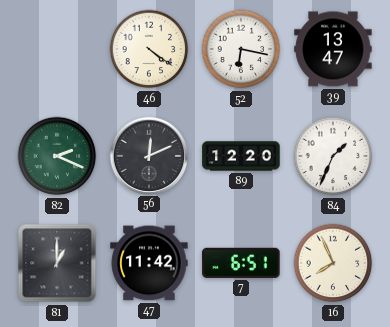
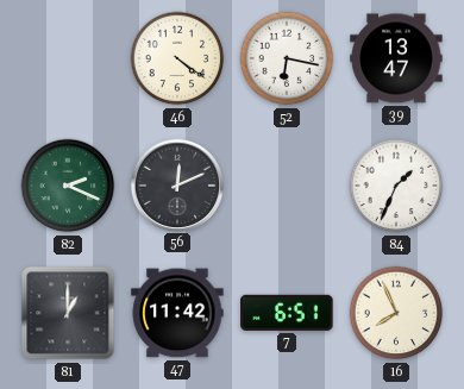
89: 12:20 -> none
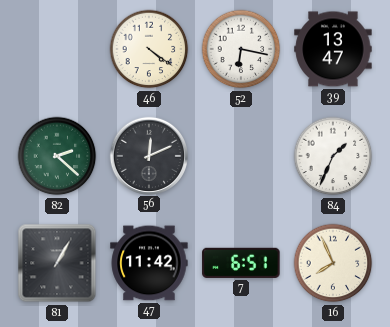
82: 2:19 -> 2:22
81: 1:00 -> 1:05
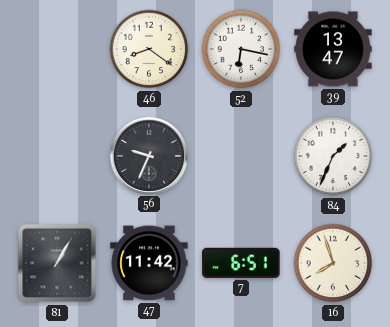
46: 4:21 -> 8:21
82: 2:22 -> none
56: 12:11 -> 9:34
16: 7:56 -> 7:57
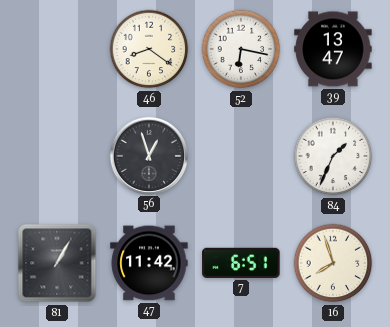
56: 9:34 -> 12:57
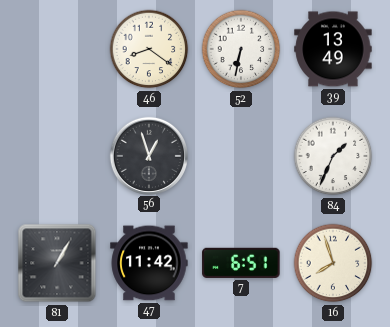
52: 6:17 -> 6:32
39: 13:47 -> 13:49
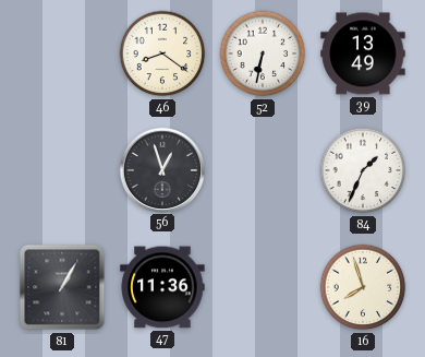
47: 11:42 -> 11:36
7: 6:51 -> none
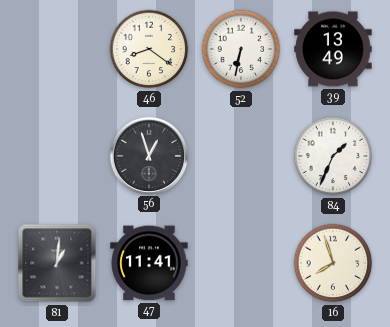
81: 1:05 -> 1:01
47: 11:36 -> 11:41
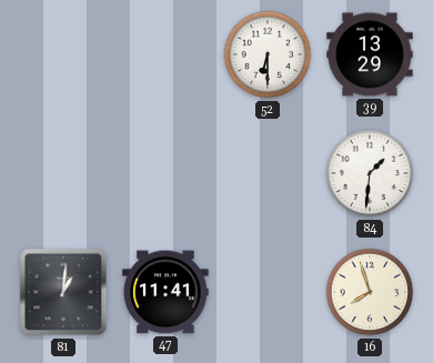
46: 8:21 -> none
52: 6:32 -> 6:30
39: 13:49 -> 13:29
56: 12:57 -> none
84: 1:34 -> 1:31
